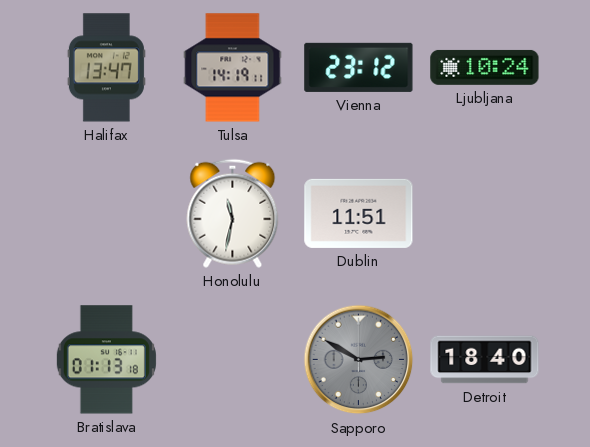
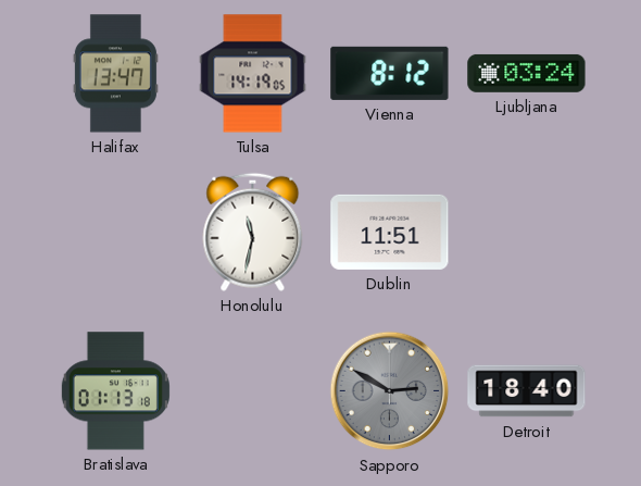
Tulsa: 14:19:11 -> 14:19:05
Vienna: 23:12 -> 8:12
Ljubljana: 10:24 -> 03:24
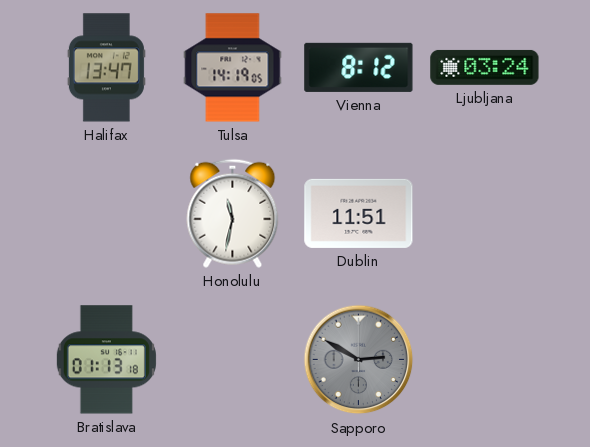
Detroit: 18:40 -> none
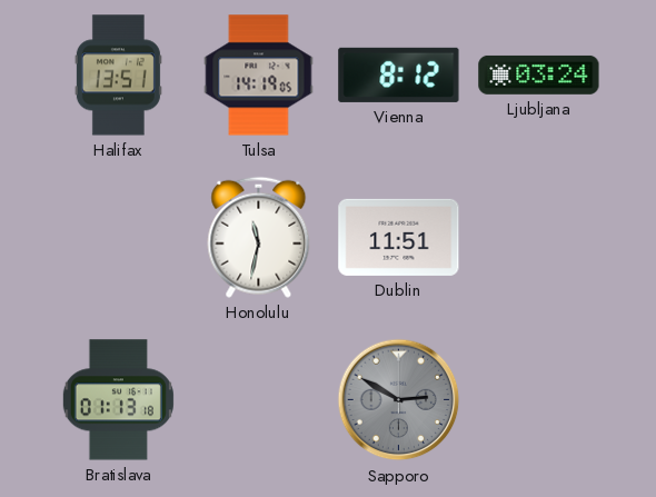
Halifax: 13:47 -> 13:51
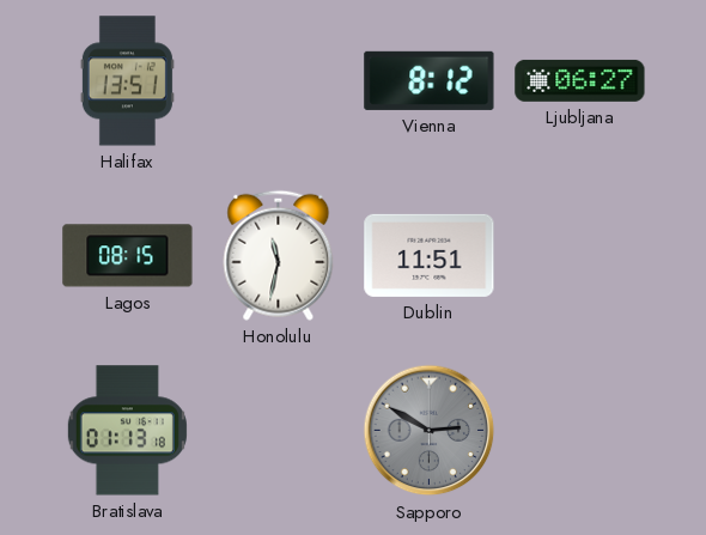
Tulsa: 14:19 -> none
Ljubljana: 03:24 -> 06:27
Lagos: none -> 08:15
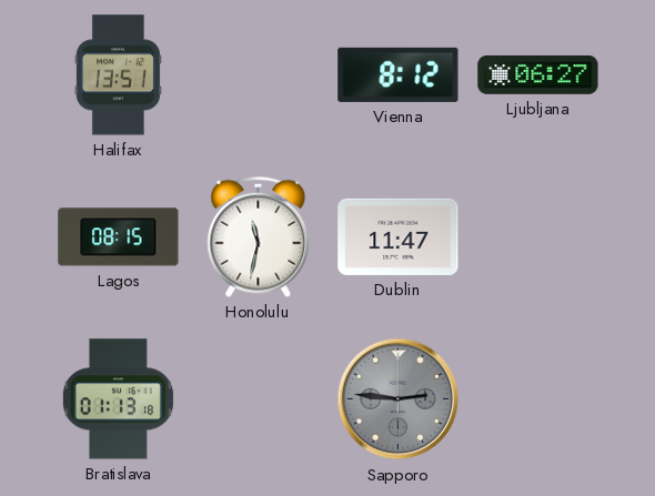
Dublin: 11:51 -> 11:47
Sapporo: 2:50 -> 2:46
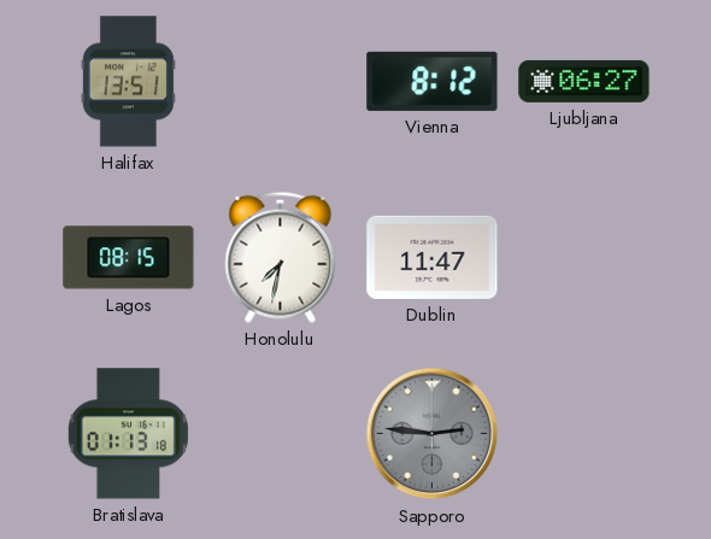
Honolulu: 11:32 -> 7:32
